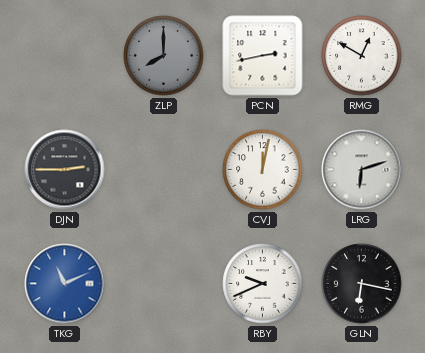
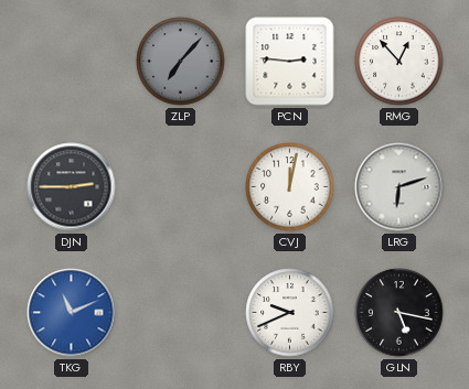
ZLP: 8:00 -> 7:07
PCN: 2:43 -> 2:46
RMG: 12:50 -> 12:53
GLN: 6:17 -> 5:17
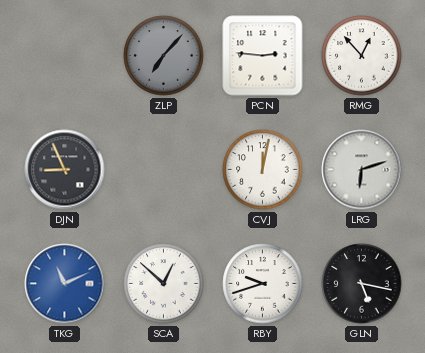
DJN: 2:45 -> 8:56
SCA: none -> 12:52
RBY: 9:41 -> 9:42
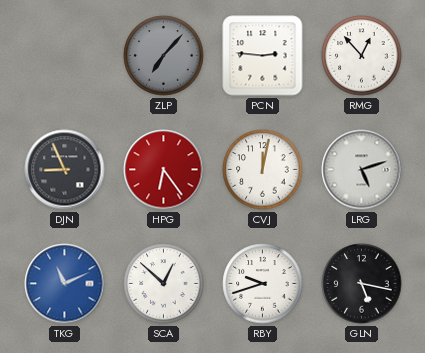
HPG: none -> 6:24
LRG: 6:12 -> 5:12
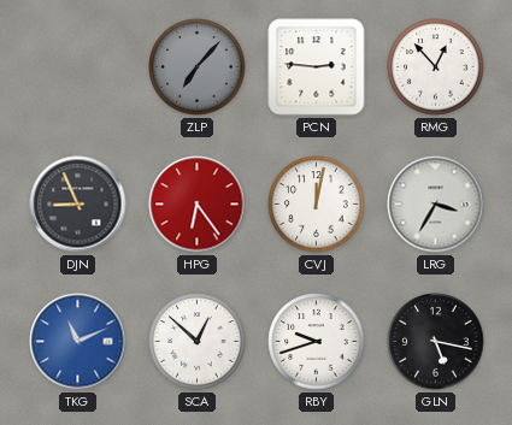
LRG: 5:12 -> 3:35
